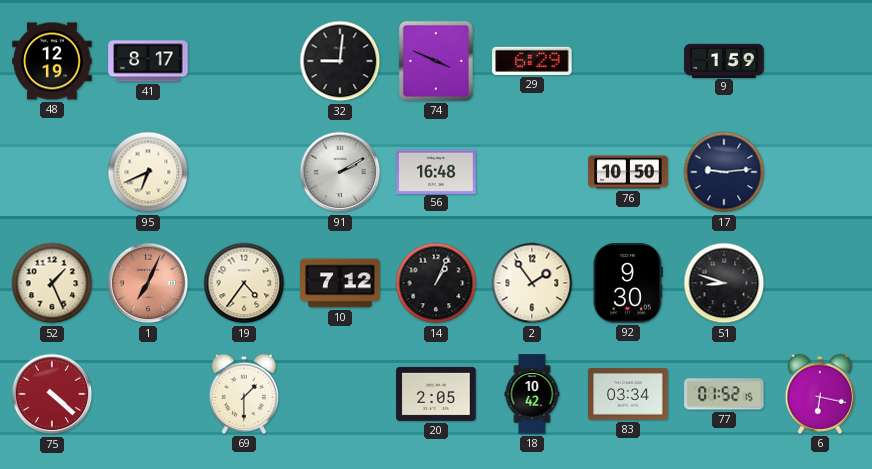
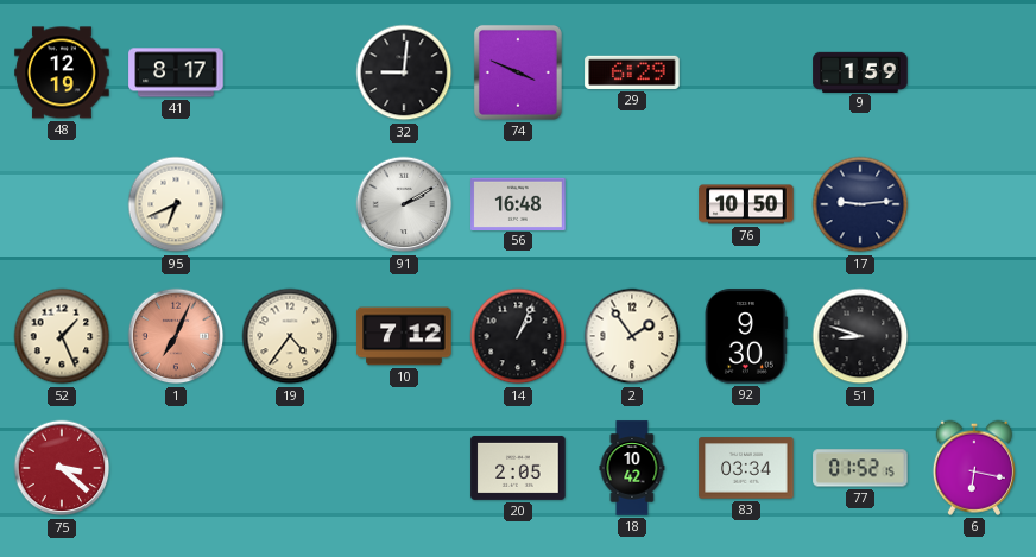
75: 4:22 -> 3:22
69: 1:30 -> none
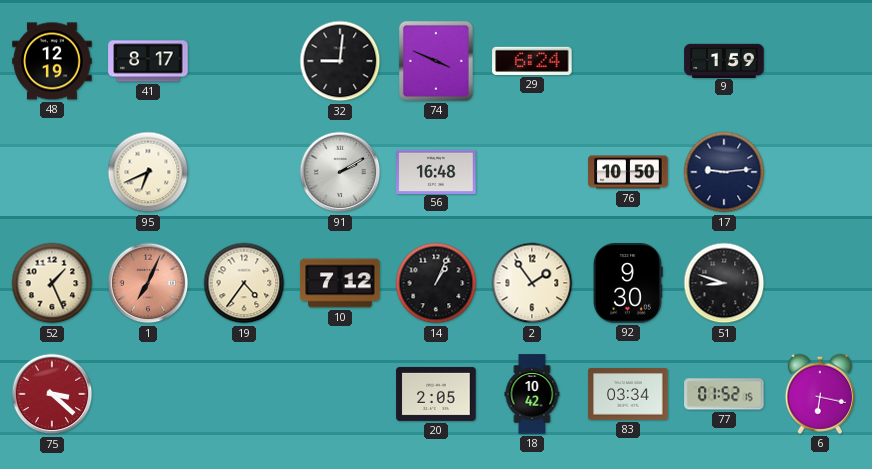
29: 6:29 -> 6:24
